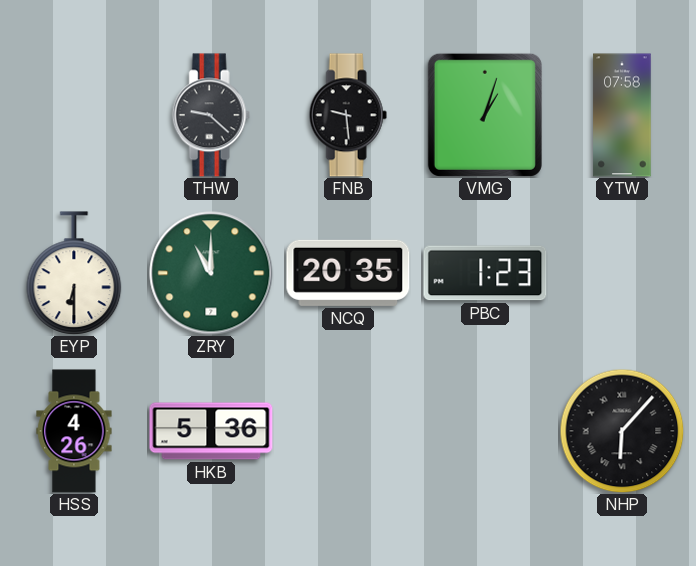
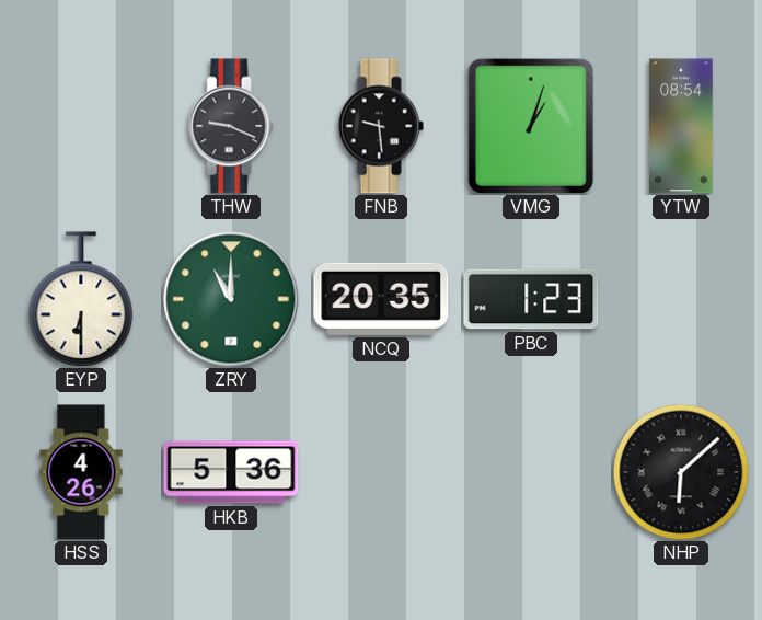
THW: 9:22 -> 9:19
YTW: 07:58 -> 08:54
NHP: 6:07 -> 6:08
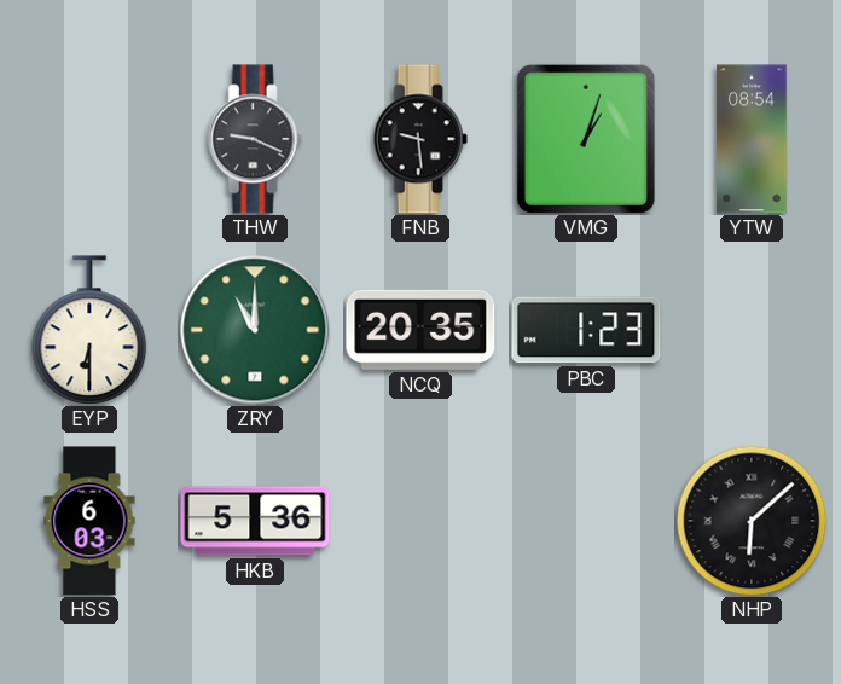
HSS: 4:26 -> 6:03
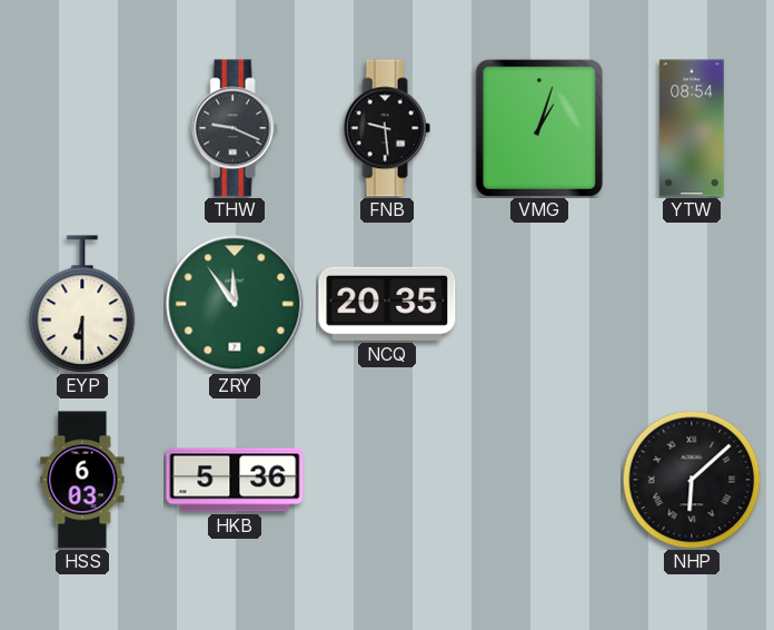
ZRY: 11:00 -> 11:54
PBC: 1:23 -> none
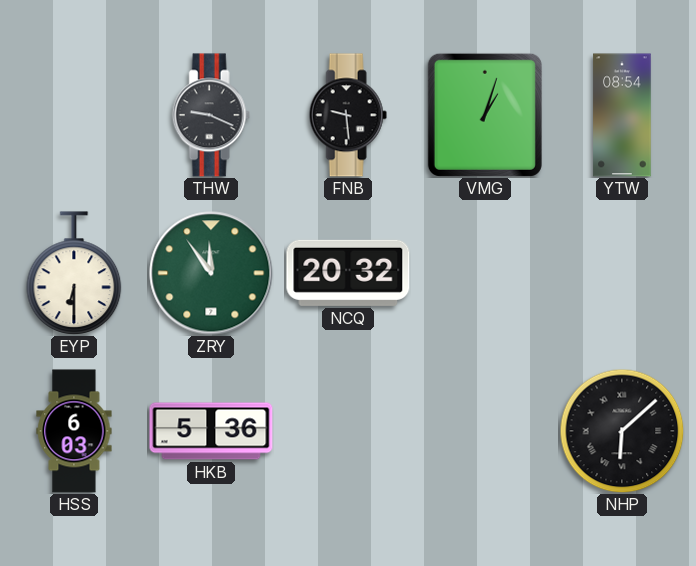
NCQ: 20:35 -> 20:32
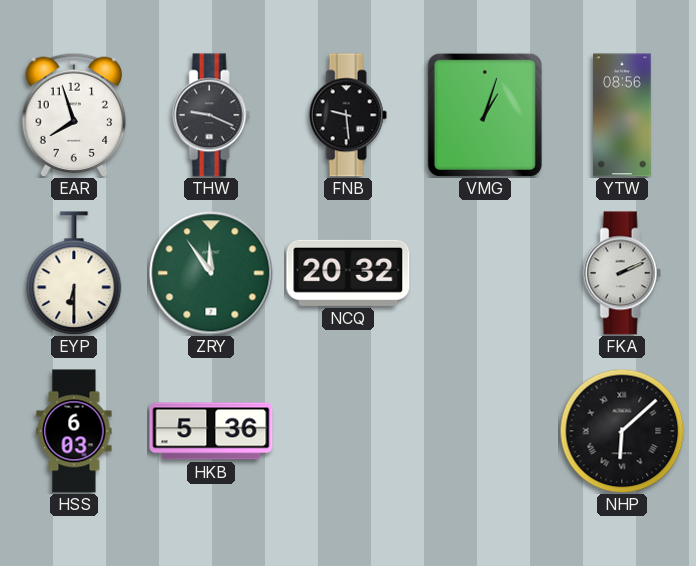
EAR: none -> 7:57
YTW: 08:54 -> 08:56
FKA: none -> 2:11
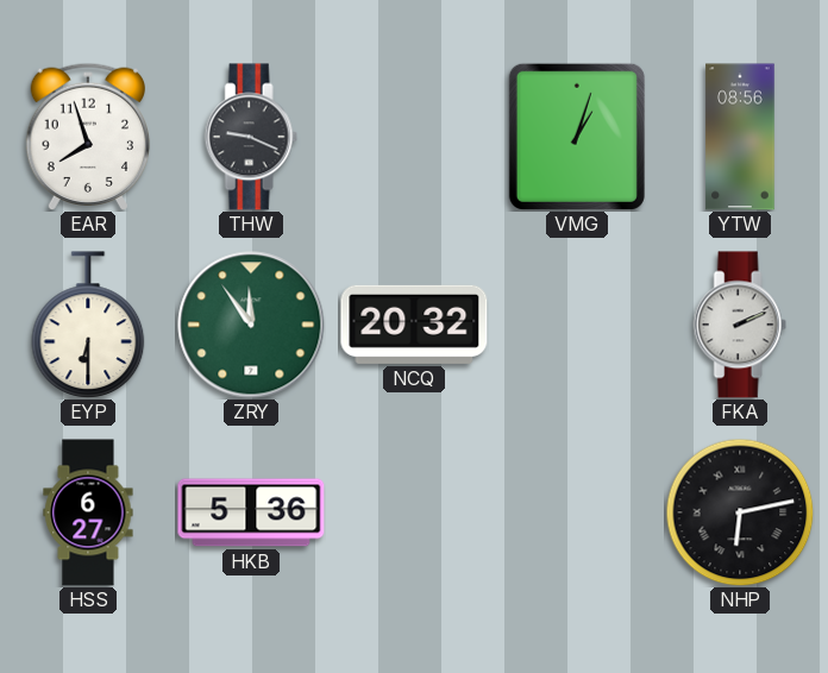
FNB: 9:29 -> none
HSS: 6:03 -> 6:27
NHP: 6:08 -> 6:13
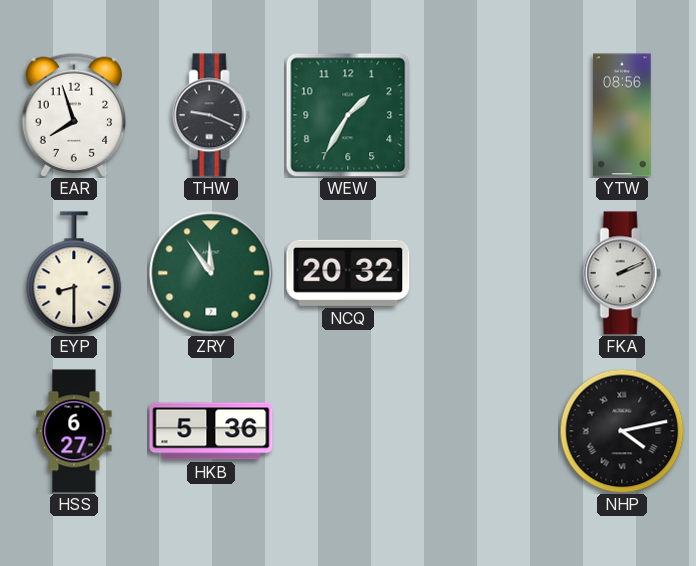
WEW: none -> 1:35
VMG: 1:03 -> none
EYP: 6:30 -> 8:30
NHP: 6:13 -> 4:13
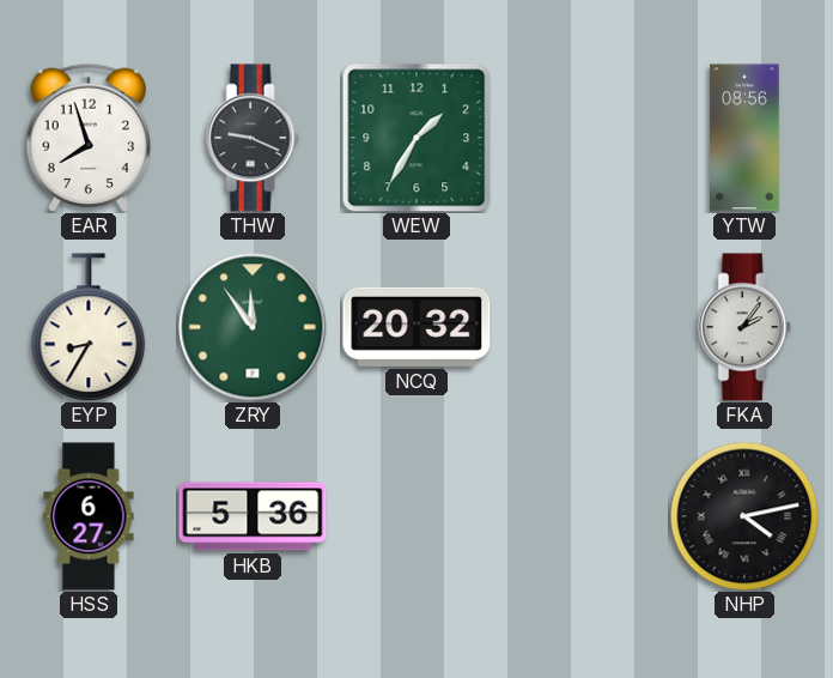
EYP: 8:30 -> 8:35
FKA: 2:11 -> 2:06
